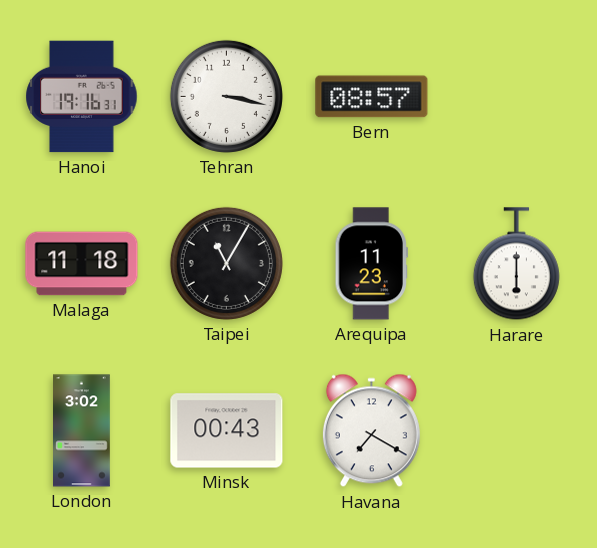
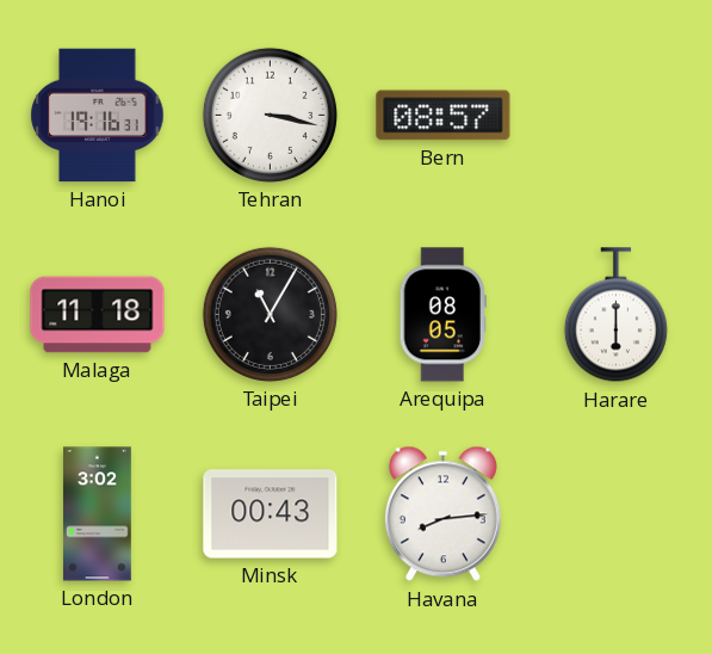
Arequipa: 11:23 -> 08:05
Havana: 7:20 -> 8:14
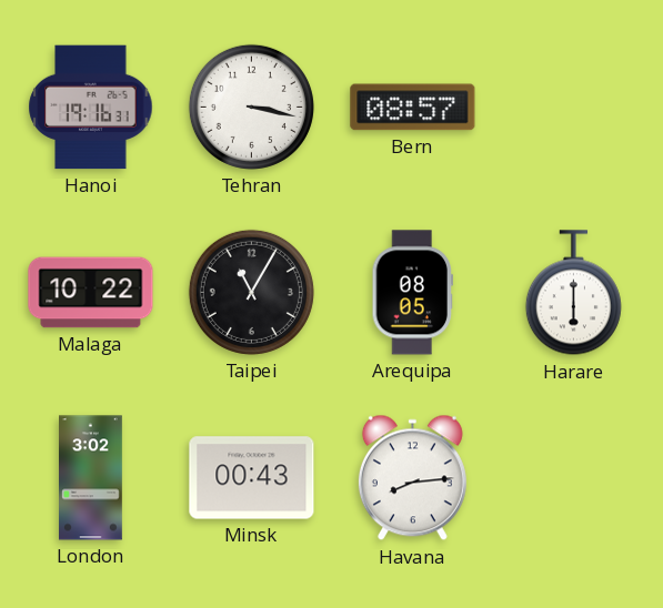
Malaga: 11:18 -> 10:22
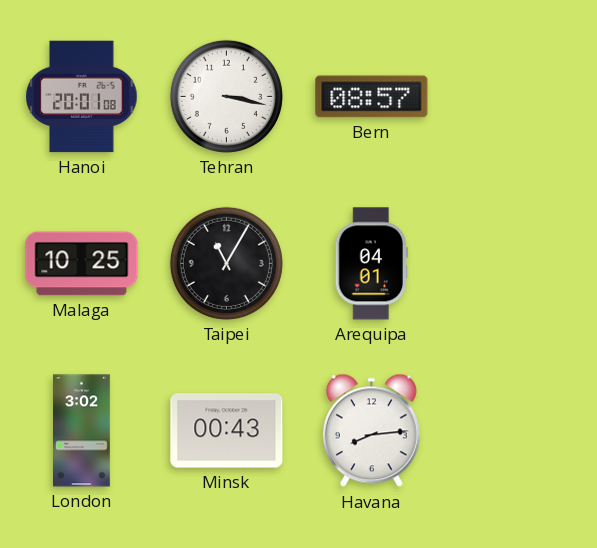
Hanoi: 19:16 -> 20:01
Malaga: 10:22 -> 10:25
Arequipa: 08:05 -> 04:01
Harare: 6:00 -> none
